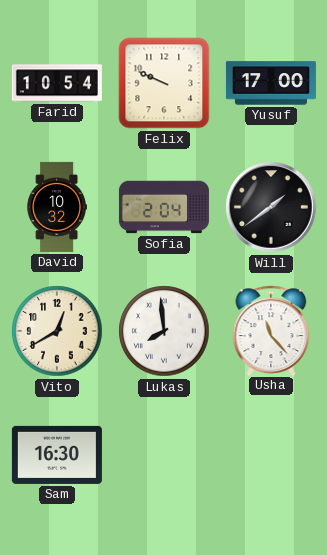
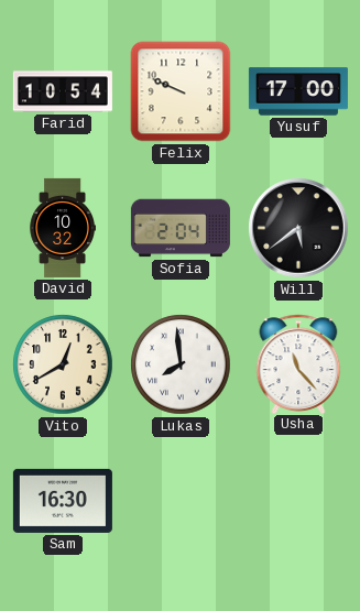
Will: 1:39 -> 5:39
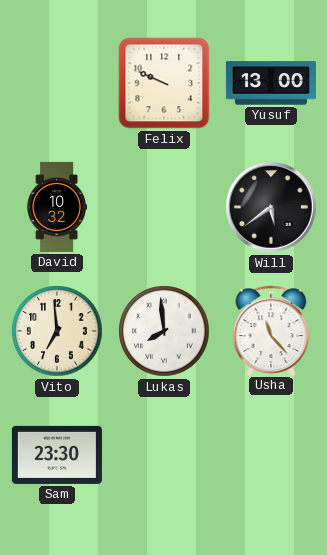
Farid: 10:54 -> none
Yusuf: 17:00 -> 13:00
Sofia: 2:04 -> none
Vito: 12:40 -> 6:59
Sam: 16:30 -> 23:30
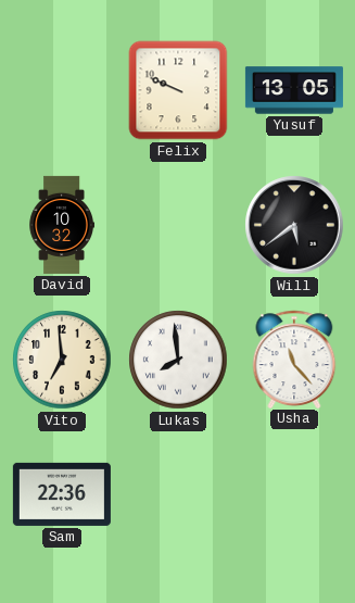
Yusuf: 13:00 -> 13:05
Sam: 23:30 -> 22:36
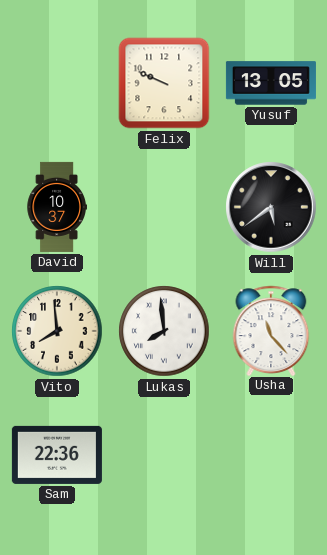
David: 10:32 -> 10:37
Vito: 6:59 -> 7:59
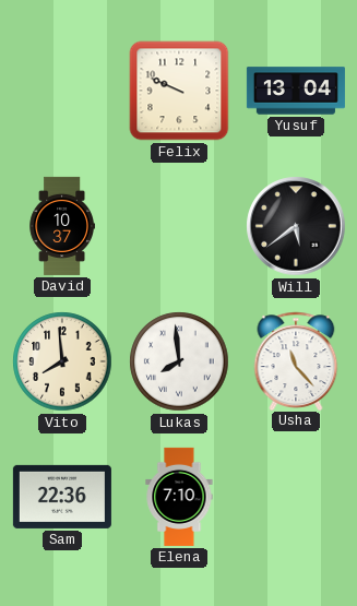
Yusuf: 13:05 -> 13:04
Elena: none -> 7:10
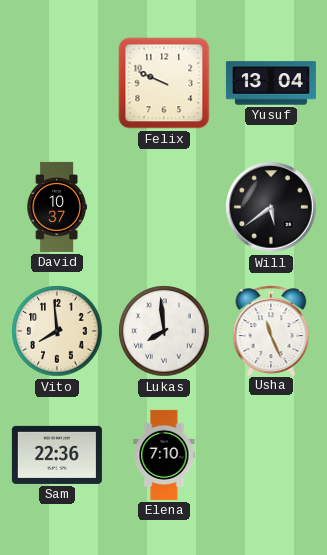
Usha: 11:23 -> 11:26
